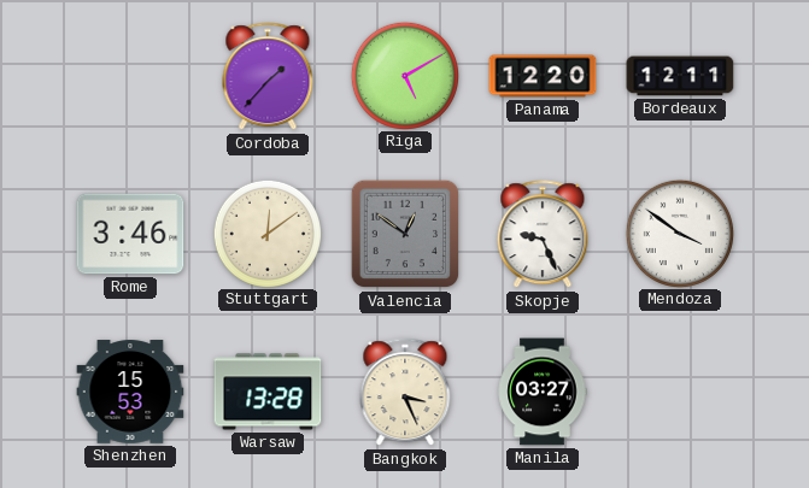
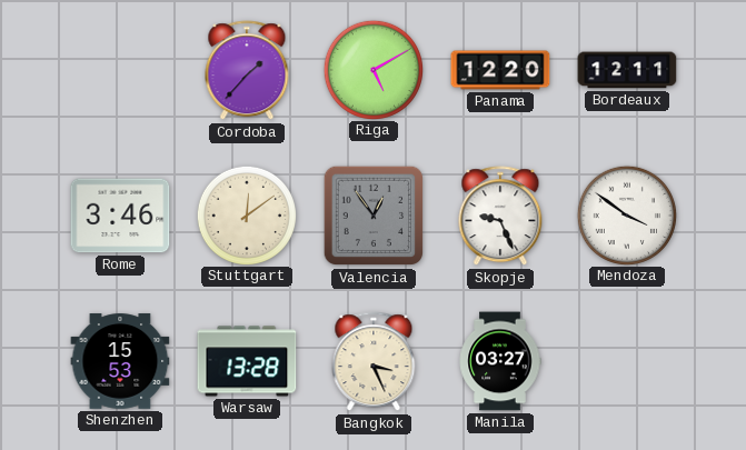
Valencia: 12:51 -> 12:54
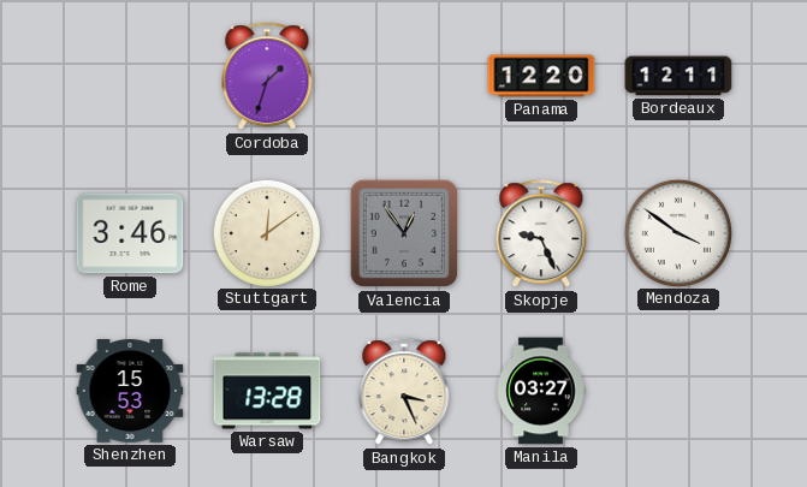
Cordoba: 1:37 -> 1:33
Riga: 5:10 -> none
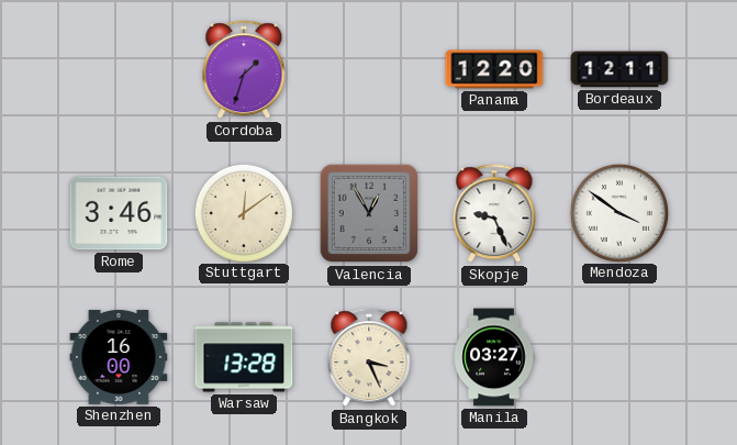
Valencia: 12:54 -> 12:55
Shenzhen: 15:53 -> 16:00
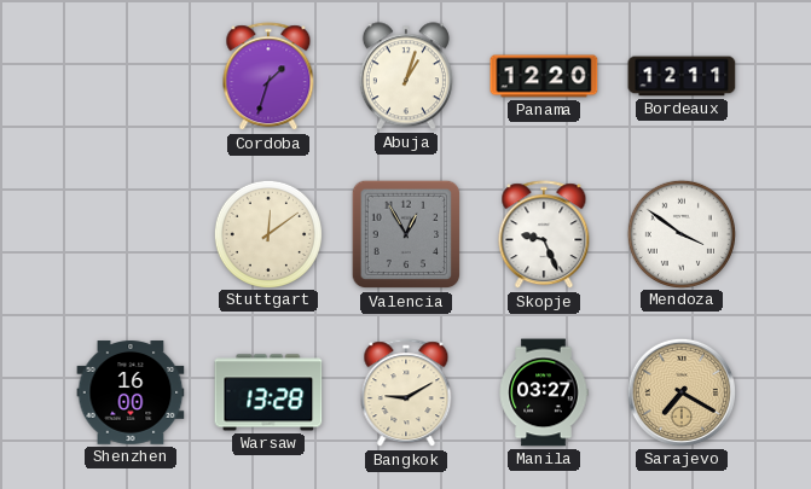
Abuja: none -> 1:03
Rome: 3:46 -> none
Bangkok: 3:26 -> 9:10
Sarajevo: none -> 7:20
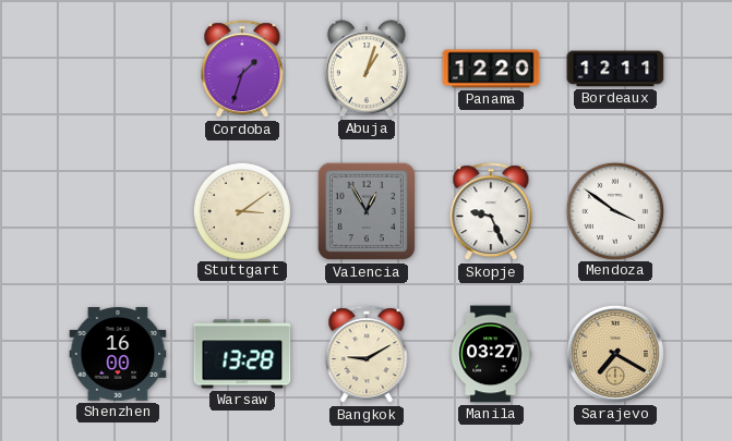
Stuttgart: 12:09 -> 3:09
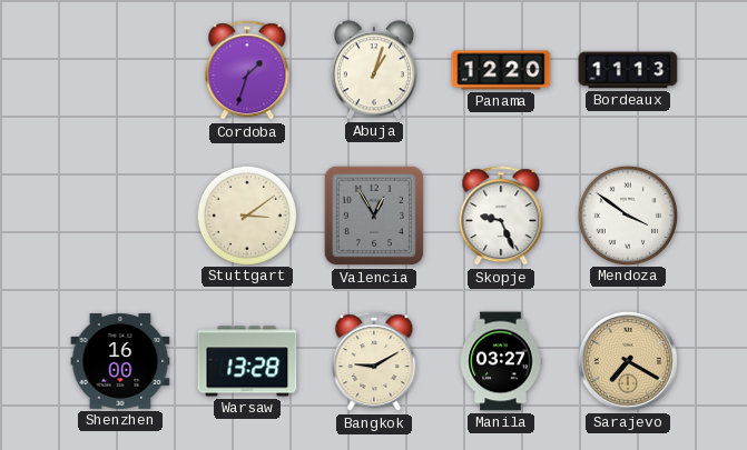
Bordeaux: 12:11 -> 11:13
